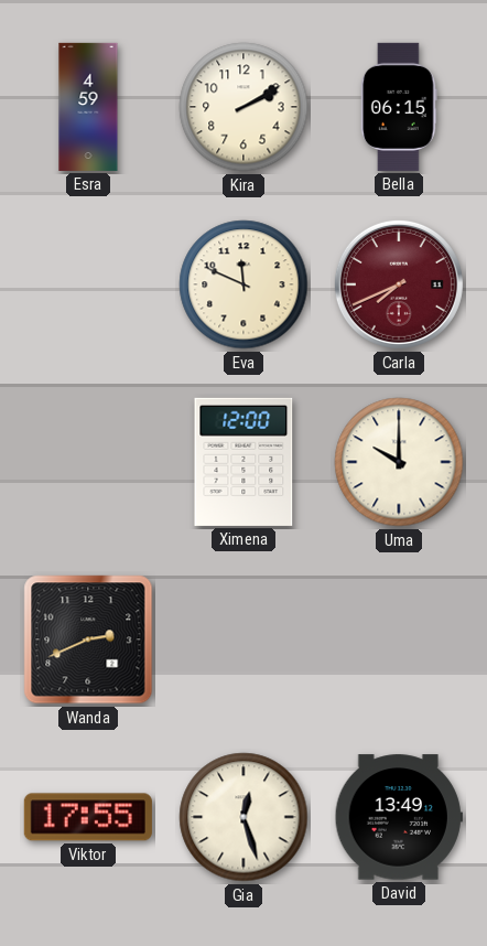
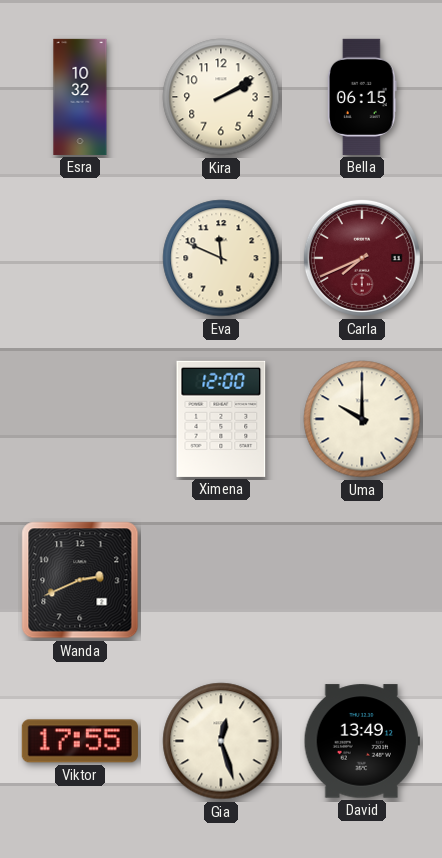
Esra: 4:59 -> 10:32
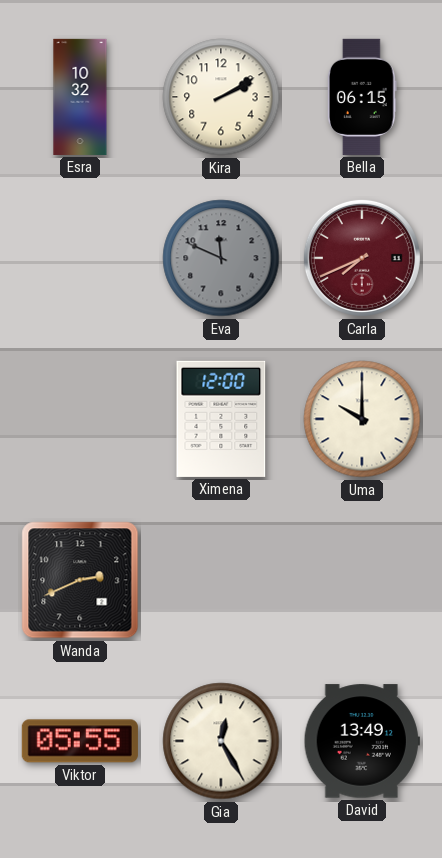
Eva dial: cream -> grey
Viktor: 17:55 -> 05:55
Gia: 12:27 -> 12:25
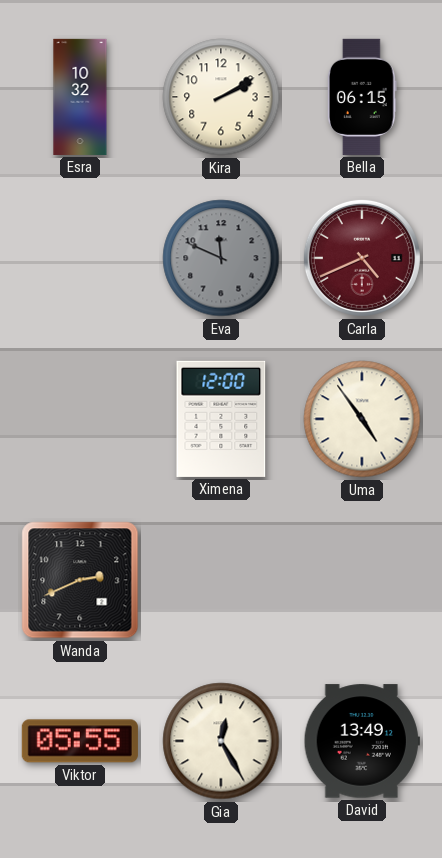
Carla: 7:41 -> 4:41
Uma: 10:00 -> 4:54
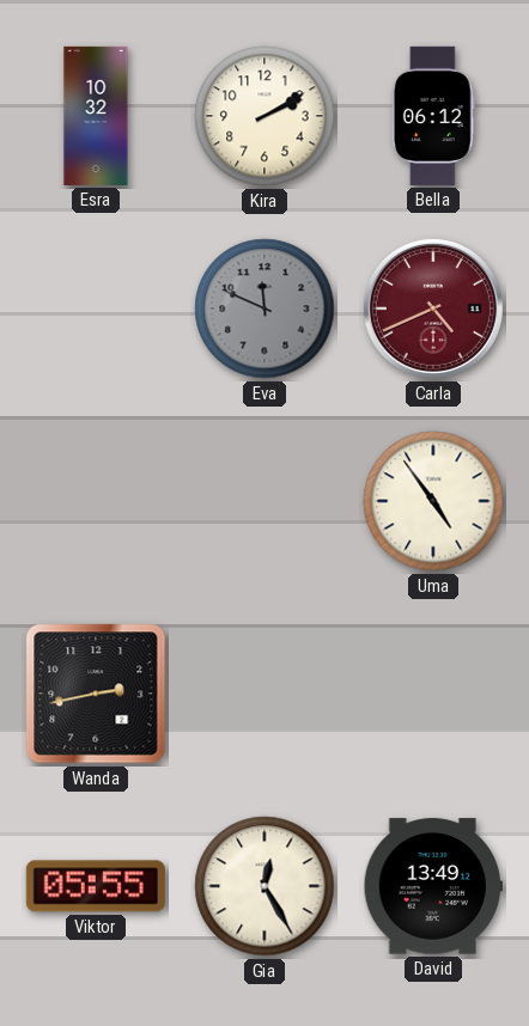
Bella: 06:15 -> 06:12
Ximena: 12:00 -> none
Wanda: 2:41 -> 2:43
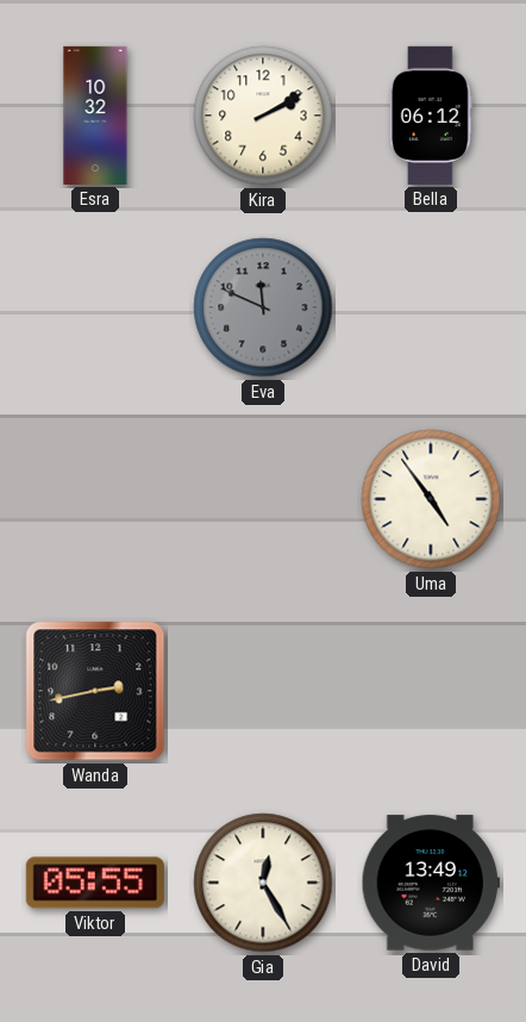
Carla: 4:41 -> none
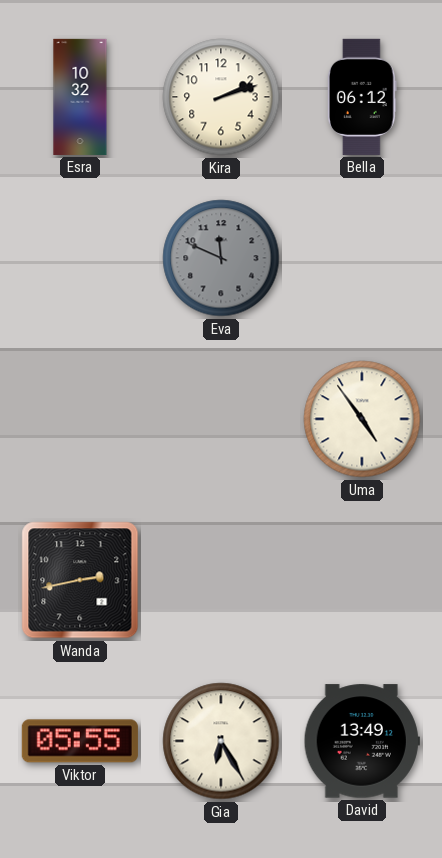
Kira: 2:10 -> 2:12
Gia: 12:25 -> 6:25
